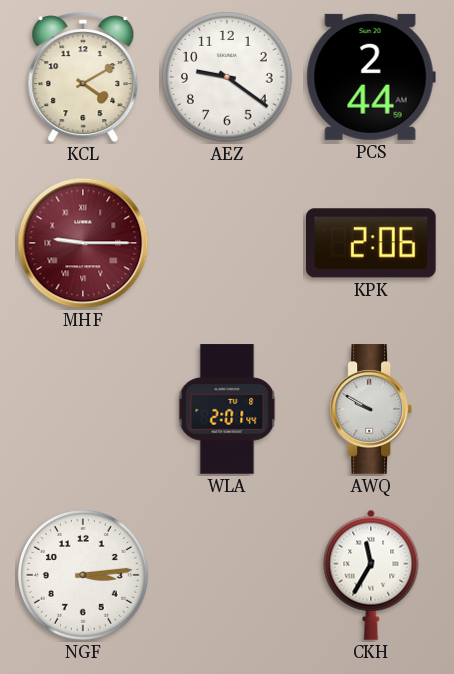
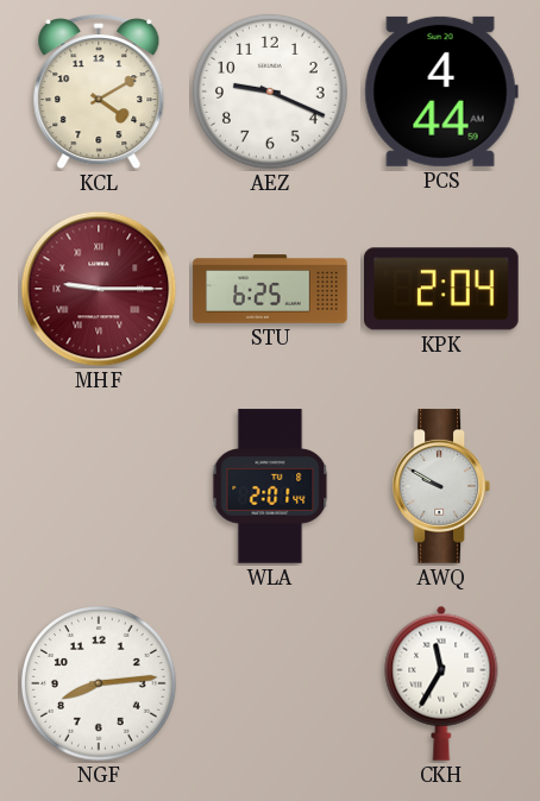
AEZ: 9:21 -> 9:19
PCS: 2:44 -> 4:44
STU: none -> 6:25
KPK: 2:06 -> 2:04
NGF: 3:14 -> 8:14
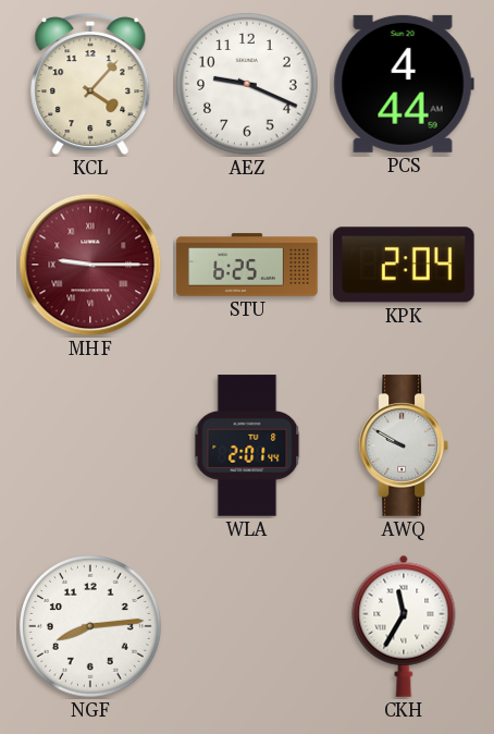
KCL: 4:10 -> 4:07
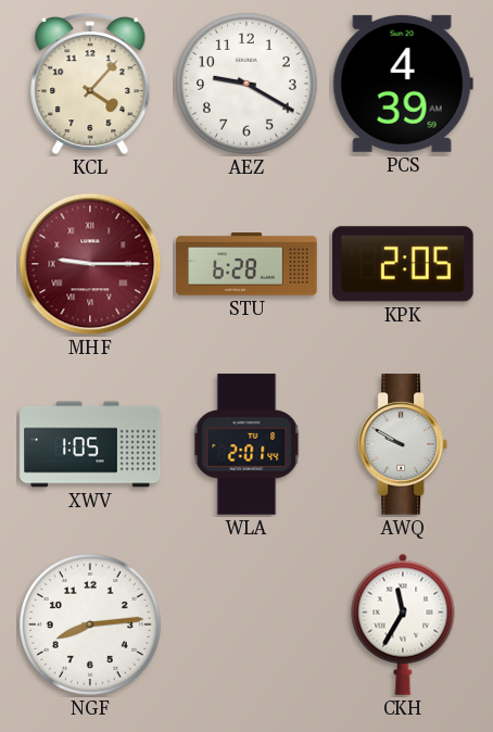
AEZ: 9:19 -> 9:20
PCS: 4:44 -> 4:39
STU: 6:25 -> 6:28
KPK: 2:04 -> 2:05
XWV: none -> 1:05
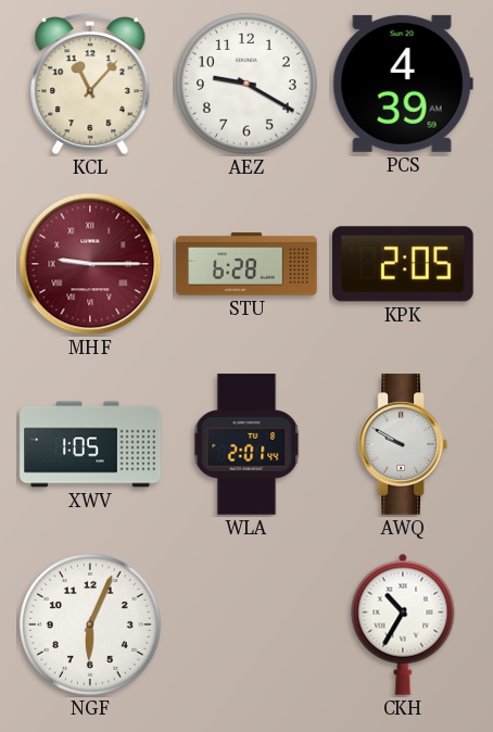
KCL: 4:07 -> 11:07
NGF: 8:14 -> 6:04
CKH: 11:35 -> 10:35
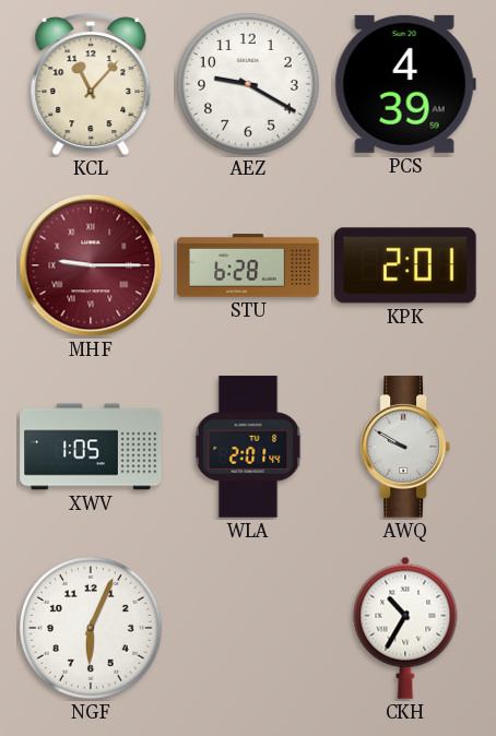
KPK: 2:05 -> 2:01
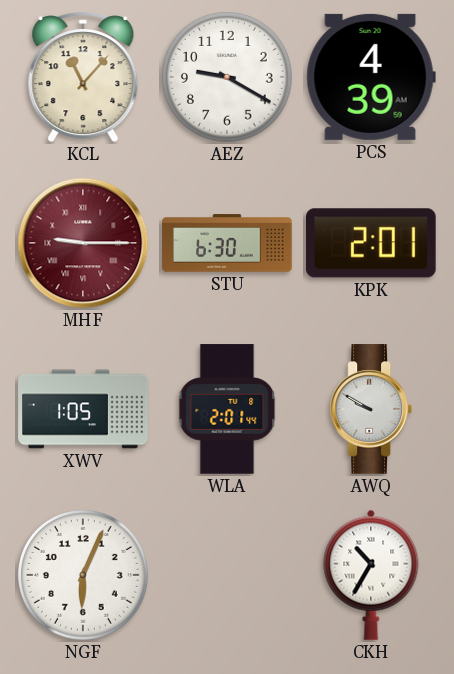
STU: 6:28 -> 6:30
